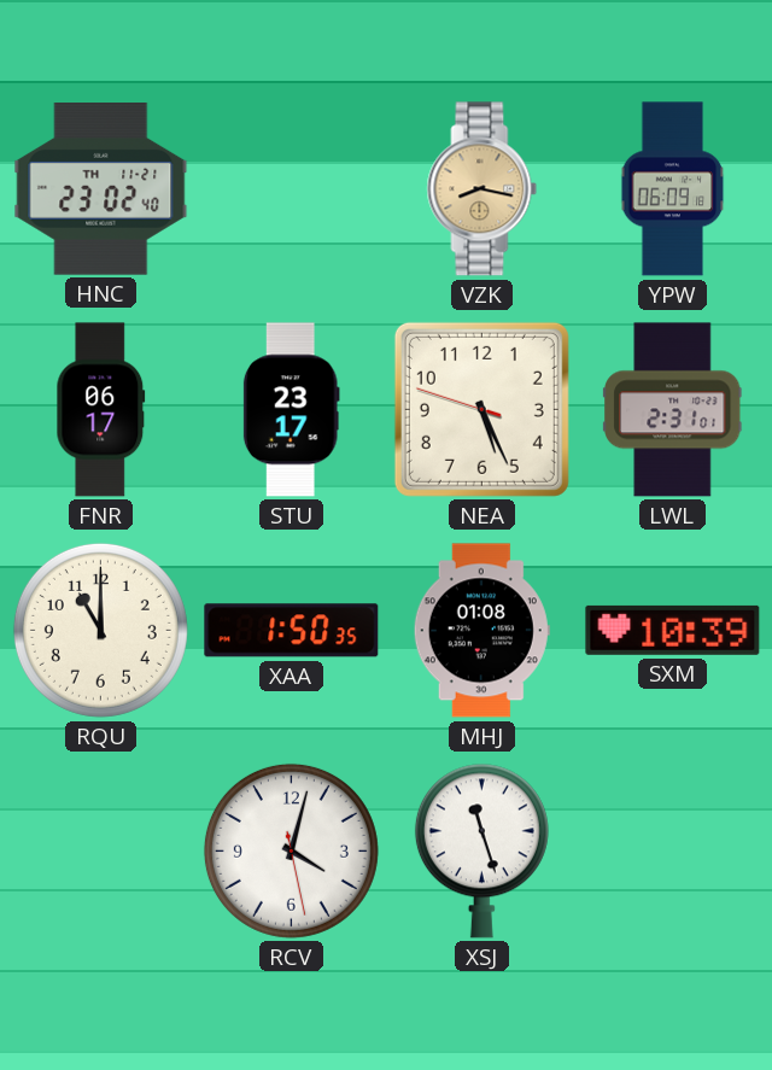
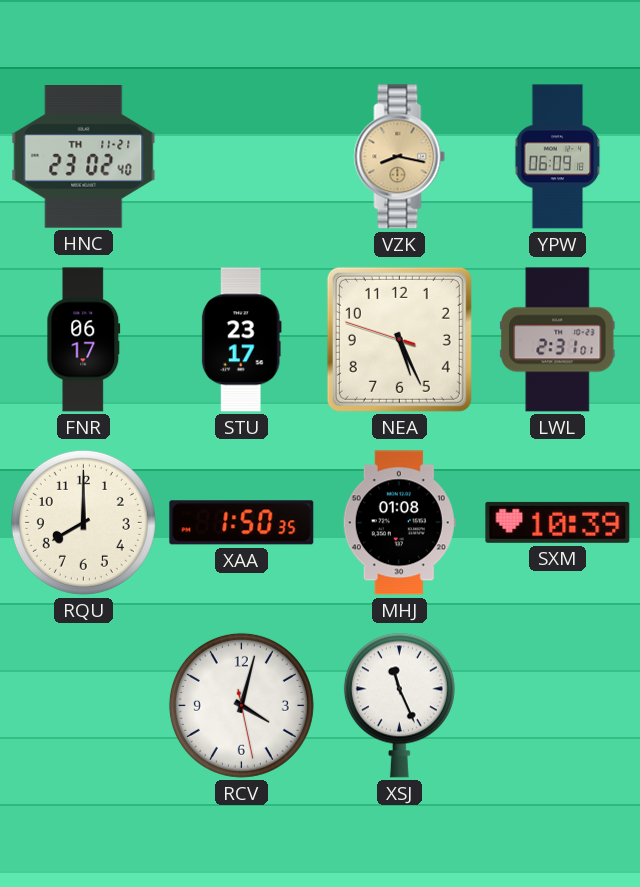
RQU: 11:00 -> 8:00
XSJ: 11:27 -> 11:26
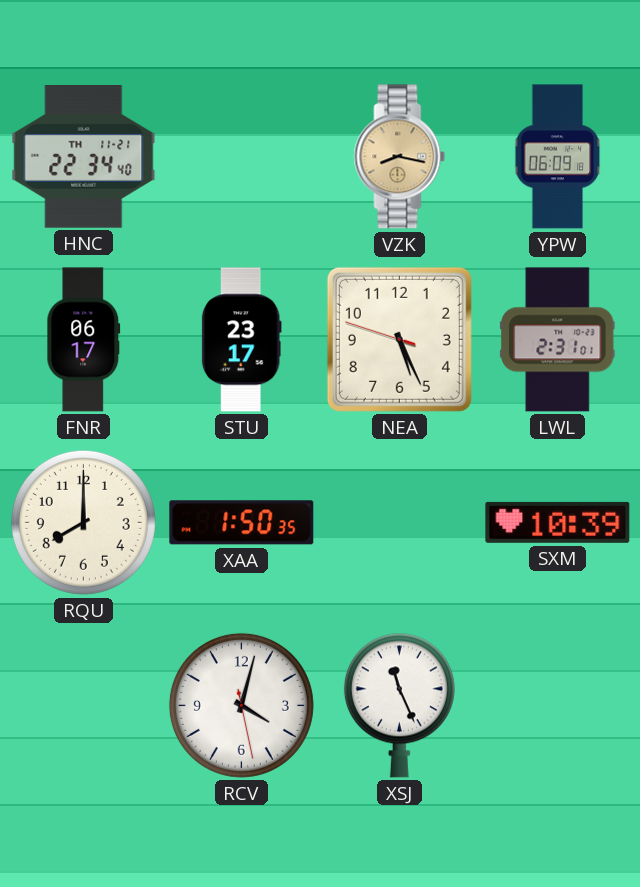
HNC: 23:02 -> 22:34
MHJ: 01:08 -> none
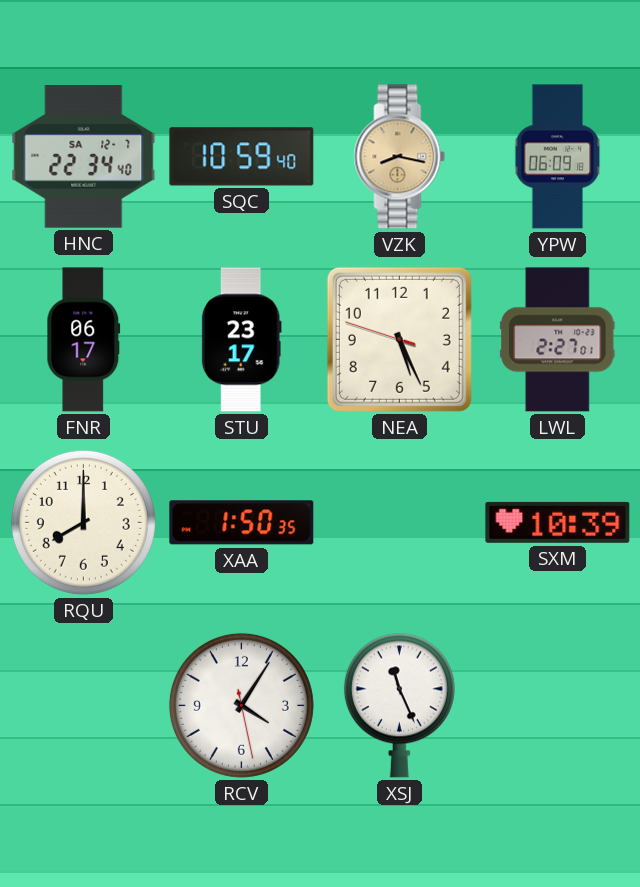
HNC date: TH 11-21 -> SA 12-7
SQC: none -> 10:59
LWL: 2:31 -> 2:27
RCV: 4:02 -> 4:05
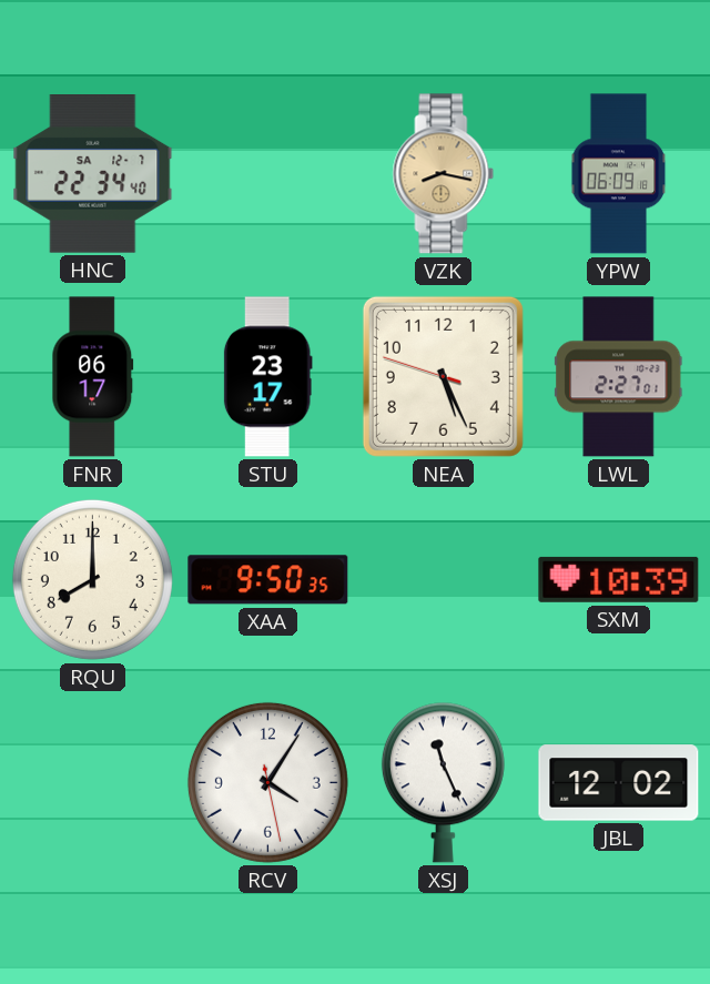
SQC: 10:59 -> none
XAA: 1:50 -> 9:50
JBL: none -> 12:02
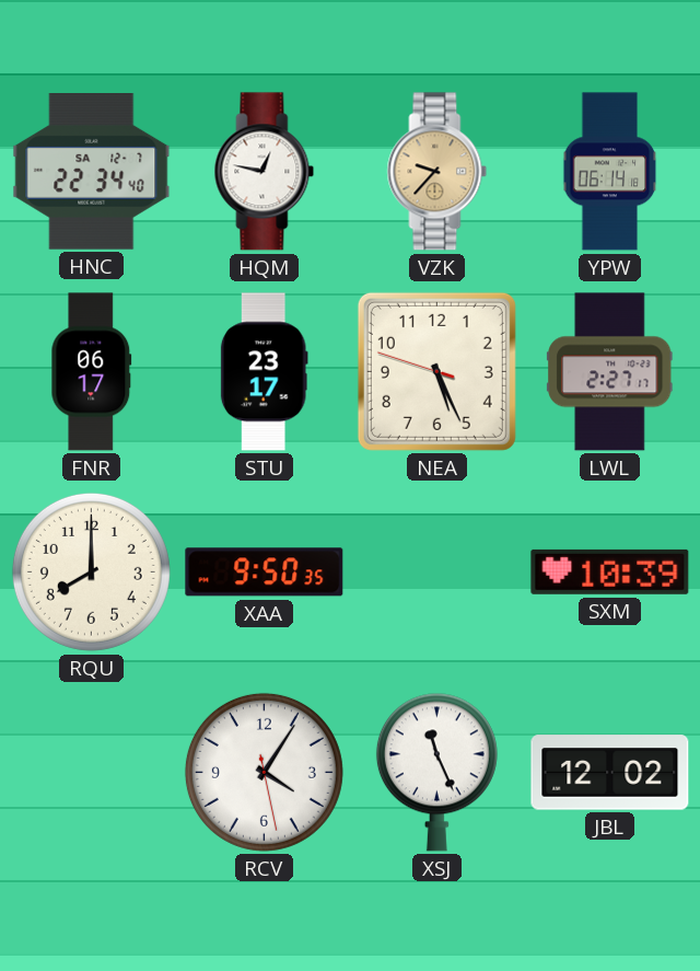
HQM: none -> 12:47
VZK: 8:17 -> 9:37
YPW: 06:09 -> 06:14
LWL: 2:27:01 -> 2:27:17
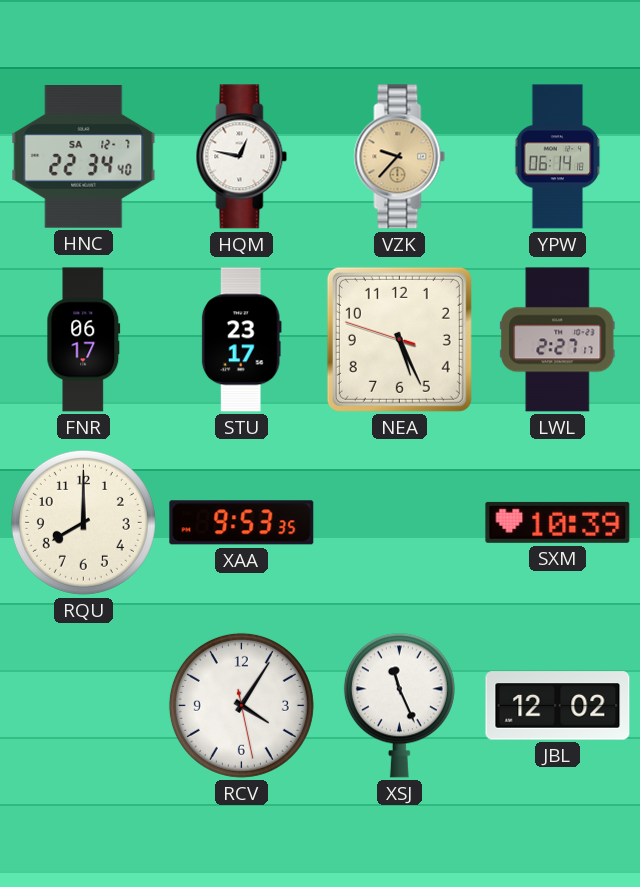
XAA: 9:50 -> 9:53
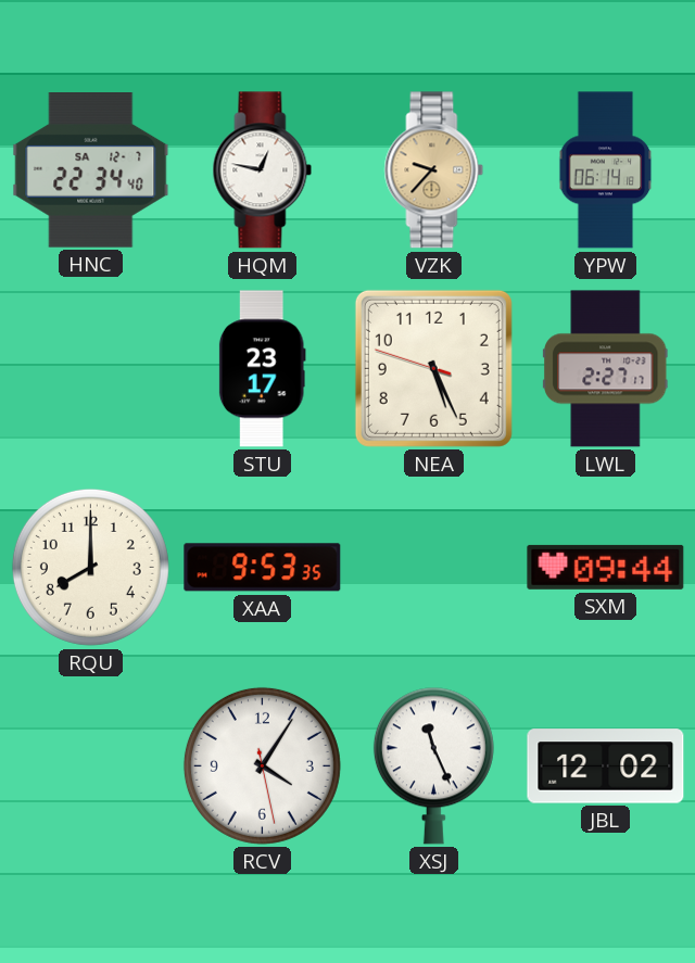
FNR: 06:17 -> none
SXM: 10:39 -> 09:44
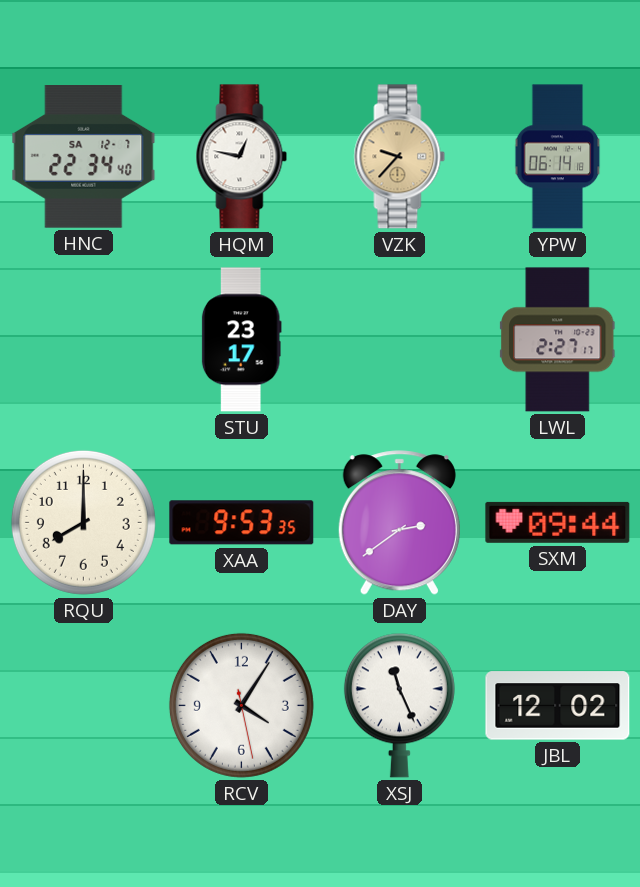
NEA: 5:25 -> none
DAY: none -> 2:39
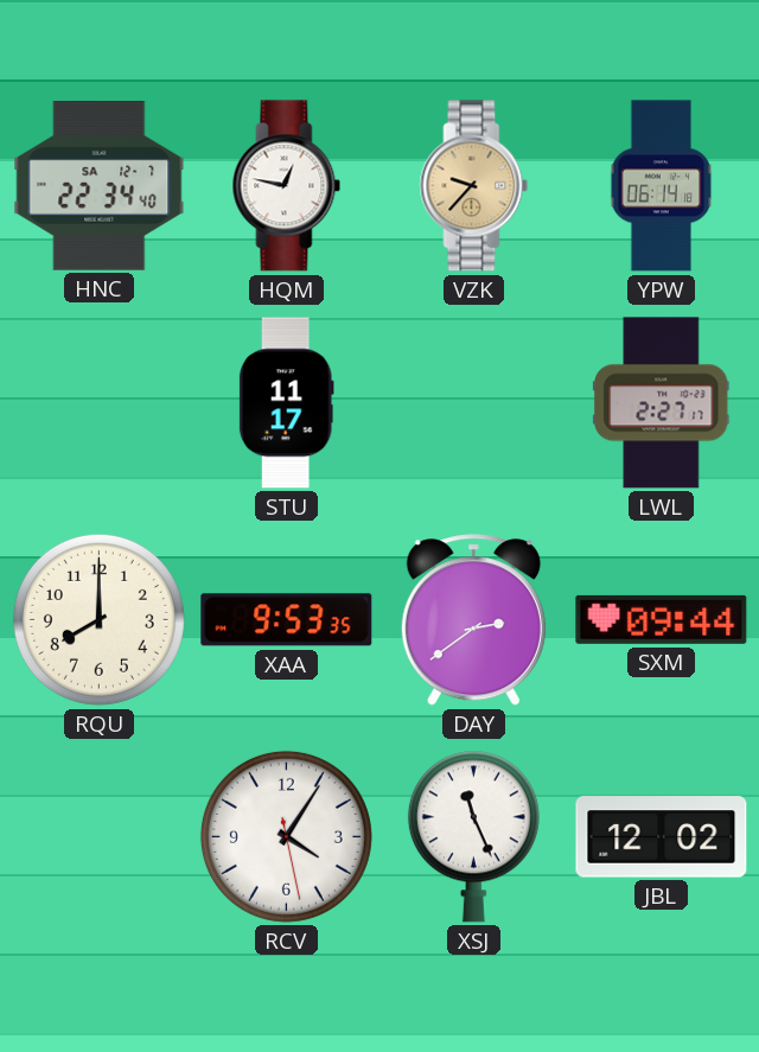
STU: 23:17 -> 11:17
